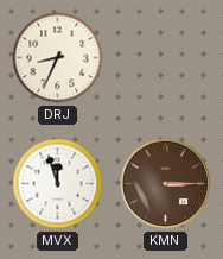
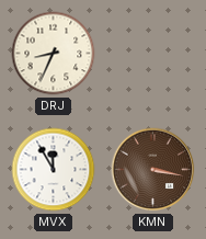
MVX: 11:57 -> 11:55
KMN: 3:15 -> 3:17
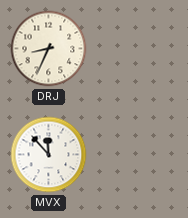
MVX: 11:55 -> 11:53
KMN: 3:17 -> none
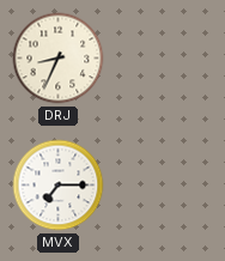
MVX: 11:53 -> 7:15
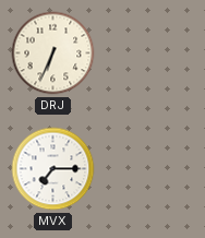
DRJ: 8:34 -> 6:34
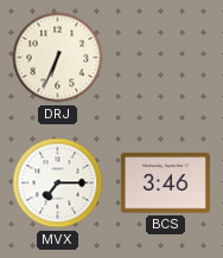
BCS: none -> 3:46
